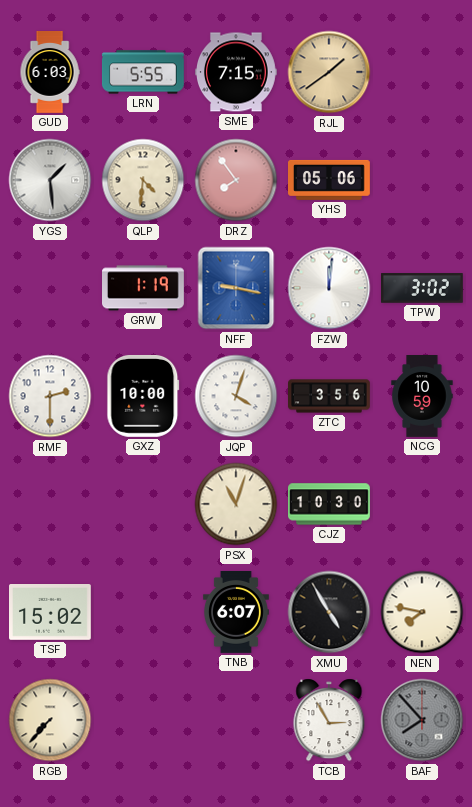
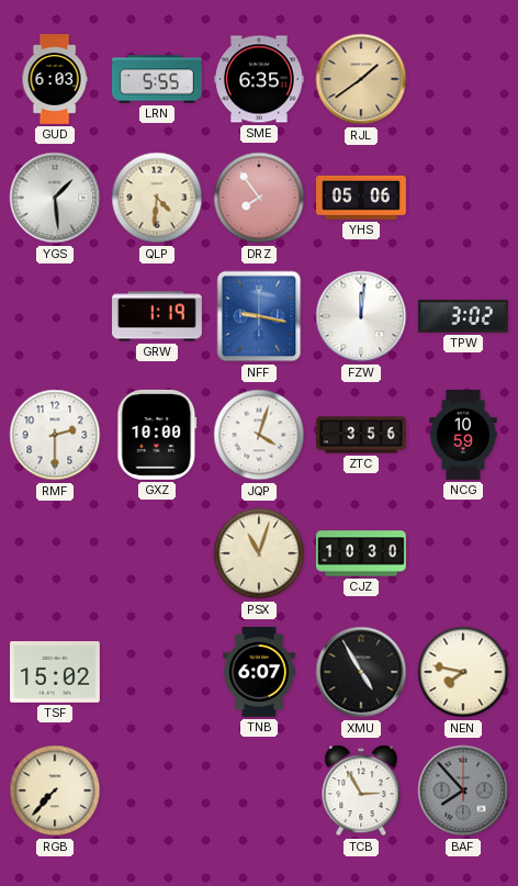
SME: 7:15 -> 6:35
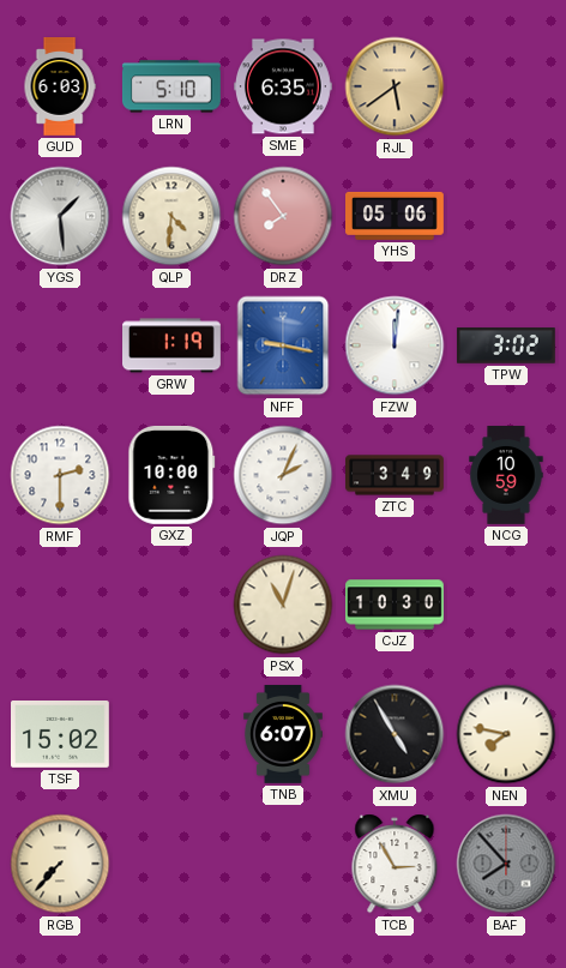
LRN: 5:55 -> 5:10
RJL: 1:39 -> 5:39
JQP: 4:03 -> 2:04
ZTC: 3:56 -> 3:49
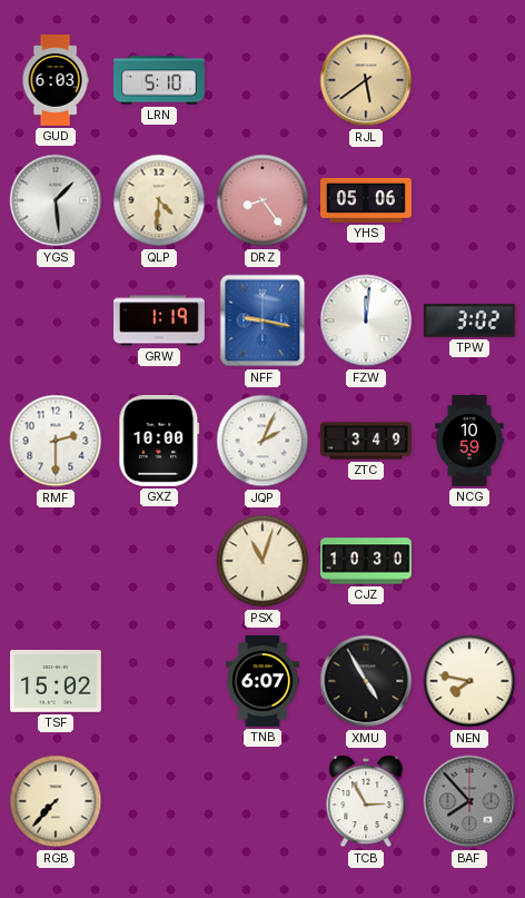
SME: 6:35 -> none
DRZ: 7:54 -> 8:24
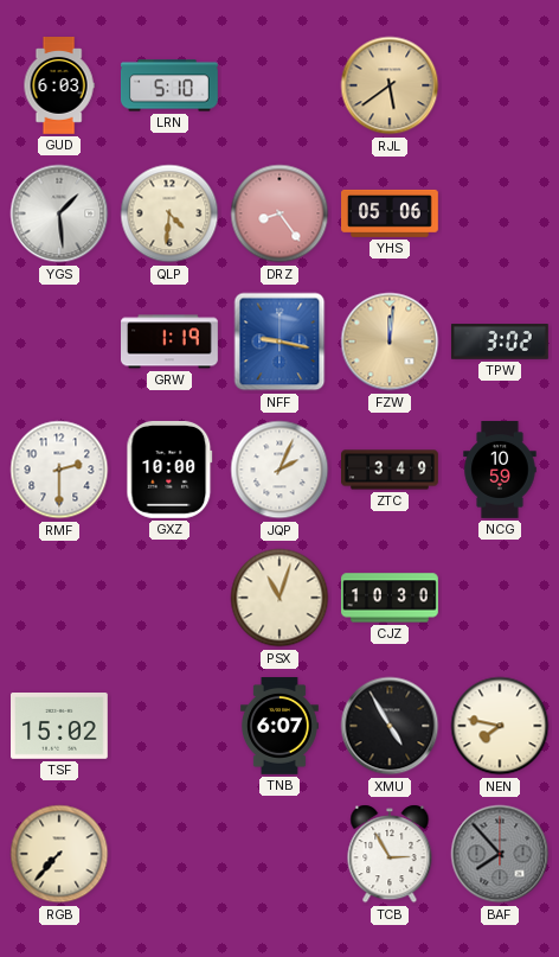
FZW dial: white -> champagne
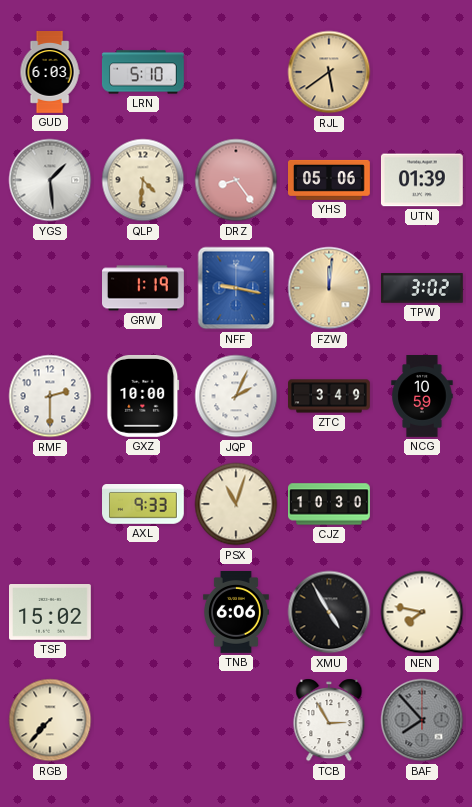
UTN: none -> 01:39
AXL: none -> 9:33
TNB: 6:07 -> 6:06
